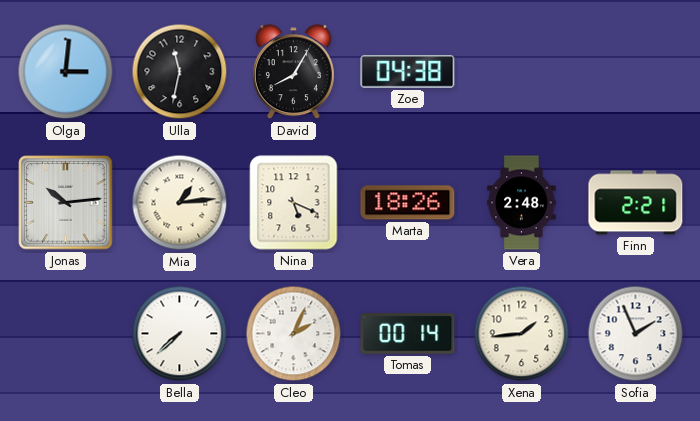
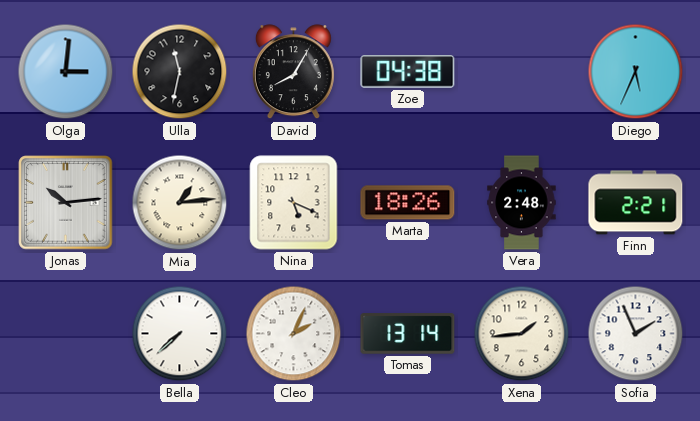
Diego: none -> 5:34
Tomas: 00:14 -> 13:14
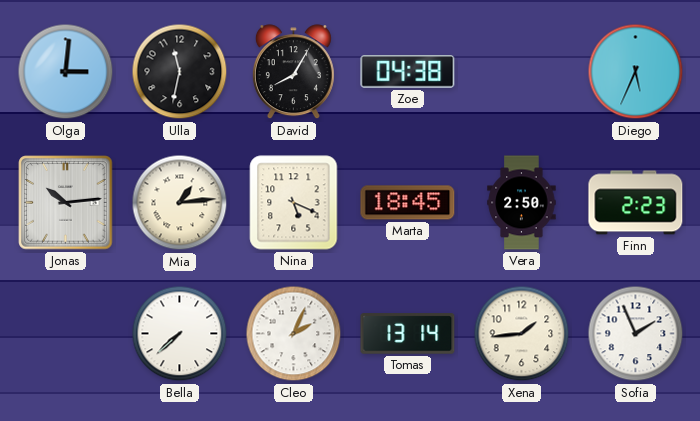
Marta: 18:26 -> 18:45
Vera: 2:48 -> 2:50
Finn: 2:21 -> 2:23
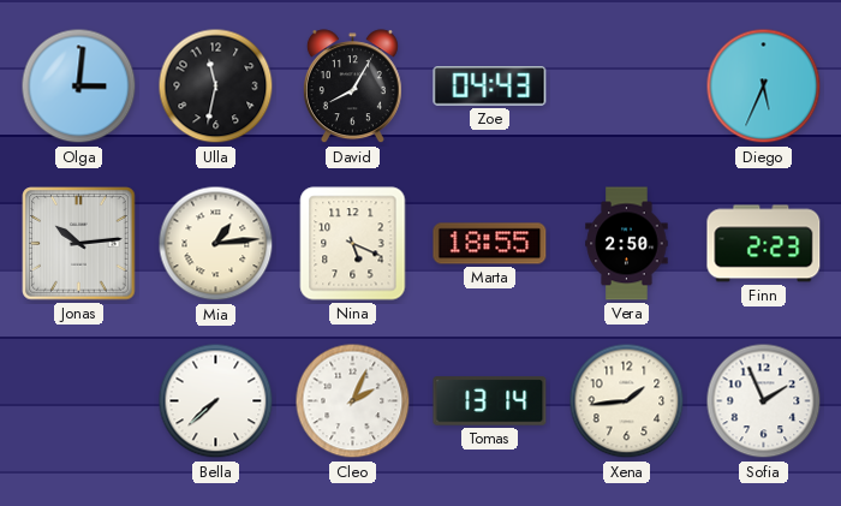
Zoe: 04:38 -> 04:43
Marta: 18:45 -> 18:55
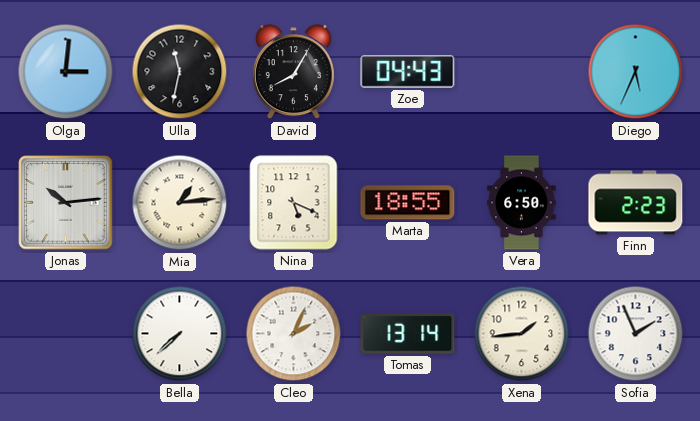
Vera: 2:50 -> 6:50
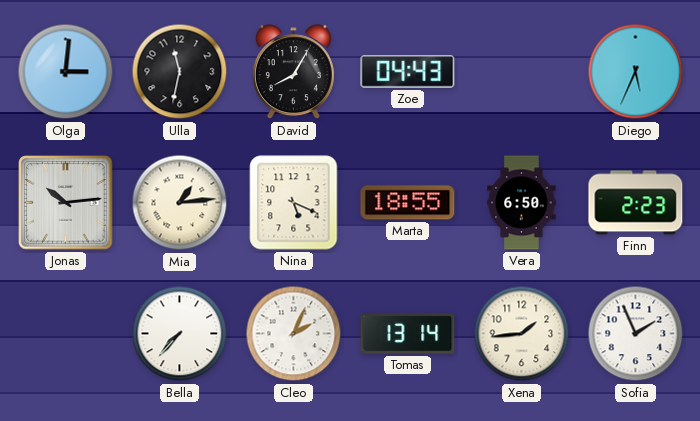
Bella: 7:38 -> 7:37
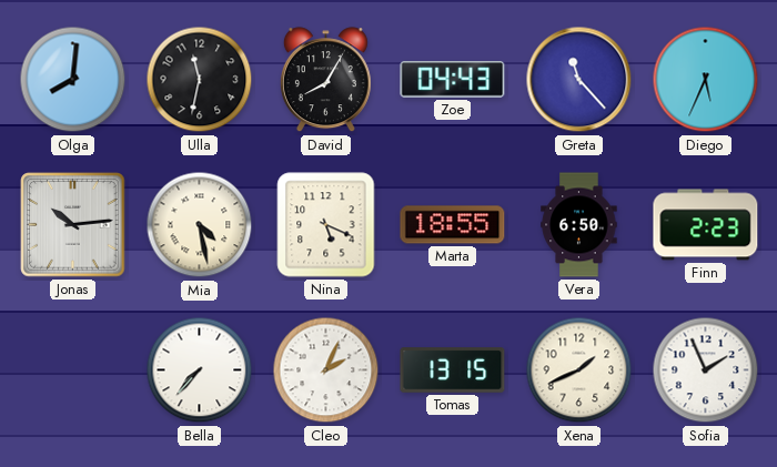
Olga: 3:01 -> 8:01
Greta: none -> 11:23
Mia: 1:14 -> 4:28
Tomas: 13:14 -> 13:15
Xena: 1:44 -> 1:41
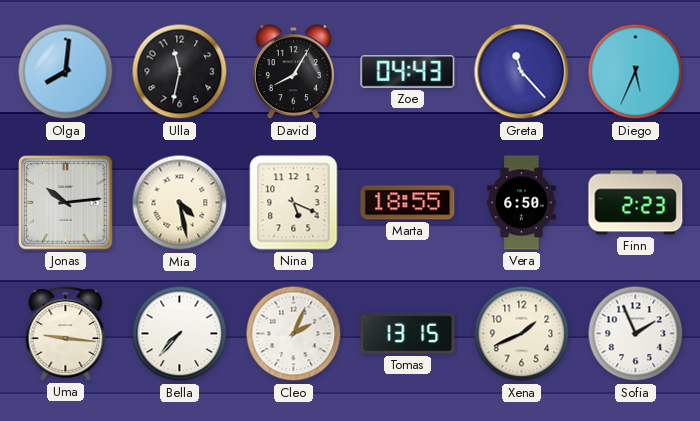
Uma: none -> 9:16
